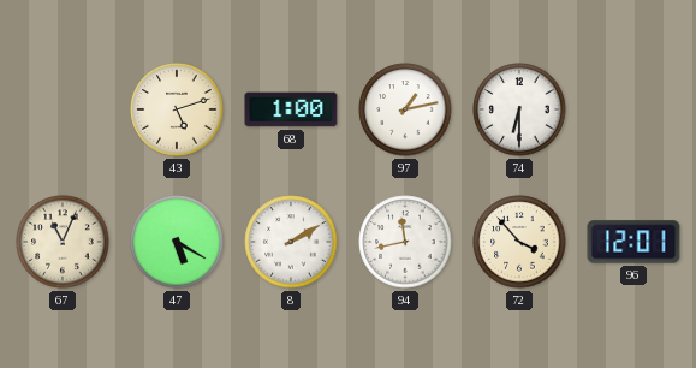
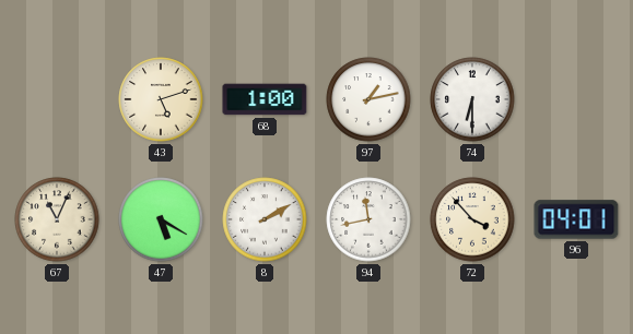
96: 12:01 -> 04:01
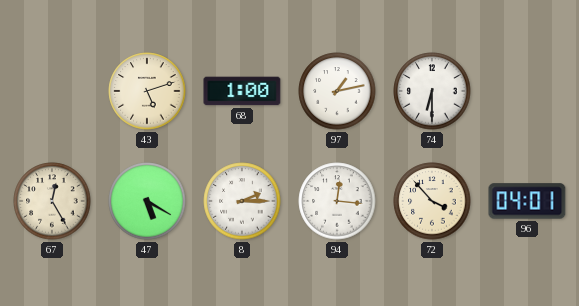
67: 11:04 -> 12:25
8: 2:10 -> 2:15
94: 11:43 -> 12:16
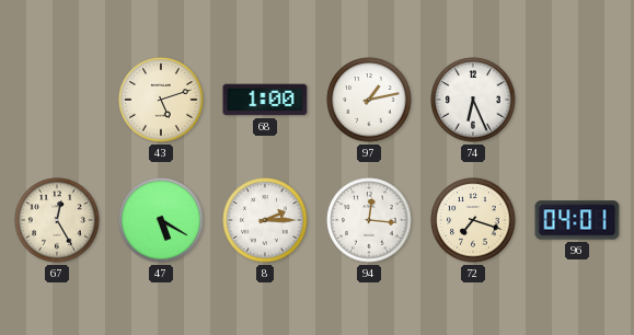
74: 6:30 -> 6:26
72: 3:53 -> 7:18
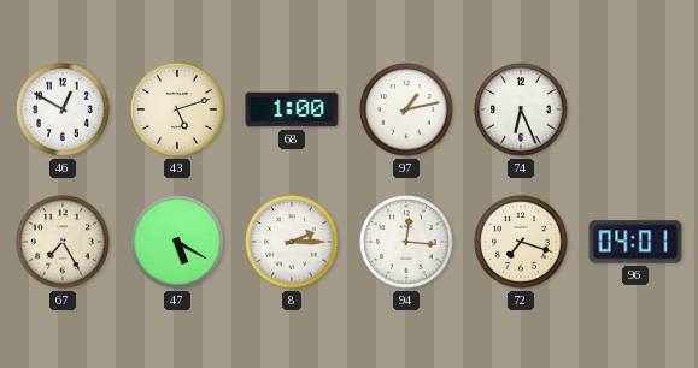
46: none -> 12:50
67: 12:25 -> 7:25
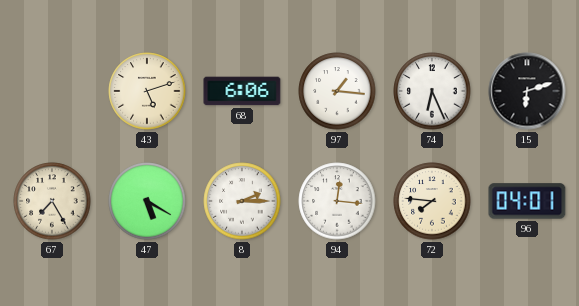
46: 12:50 -> none
68: 1:00 -> 6:06
97: 1:13 -> 1:16
15: none -> 6:12
72: 7:18 -> 7:46
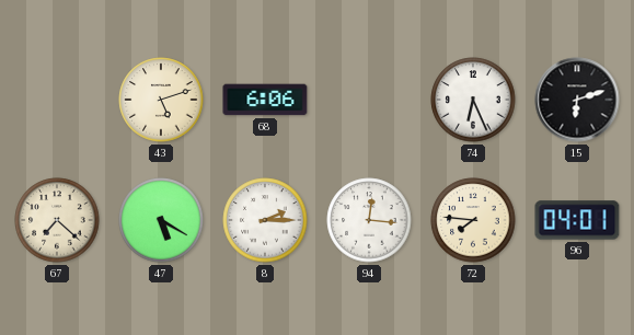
97: 1:16 -> none
67: 7:25 -> 7:22
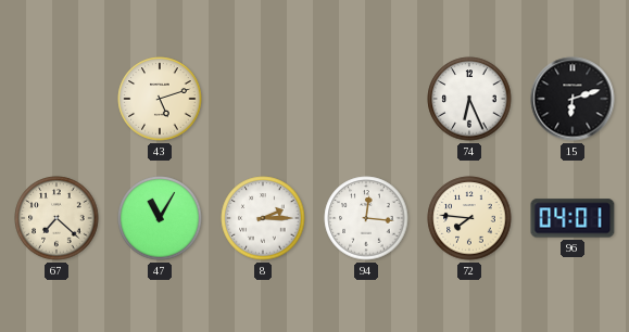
68: 6:06 -> none
47: 5:20 -> 11:05
